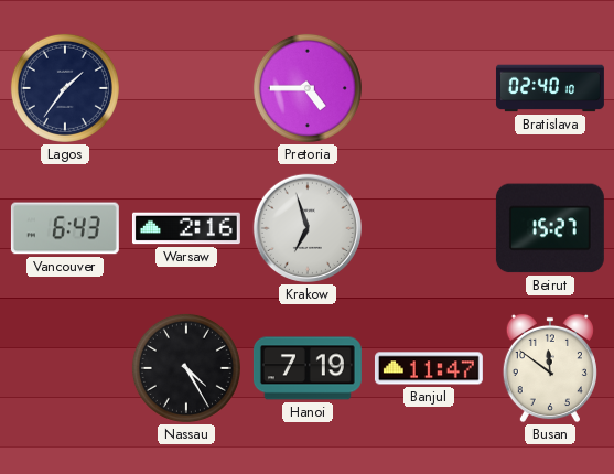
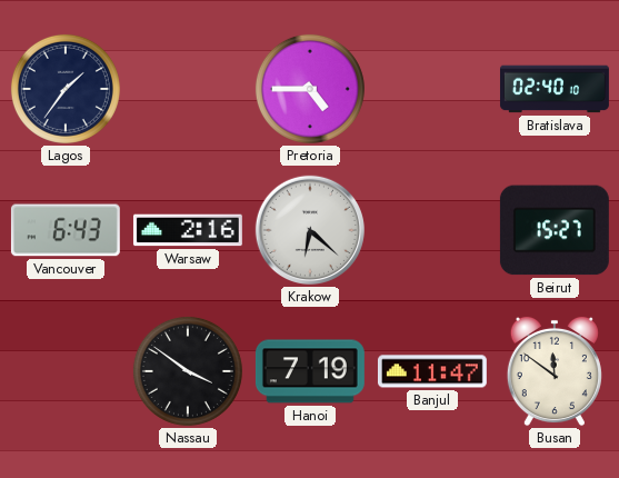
Krakow: 6:57 -> 6:22
Nassau: 4:25 -> 3:51
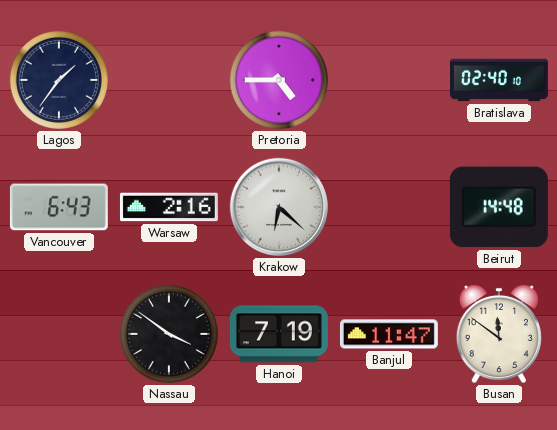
Beirut: 15:27 -> 14:48
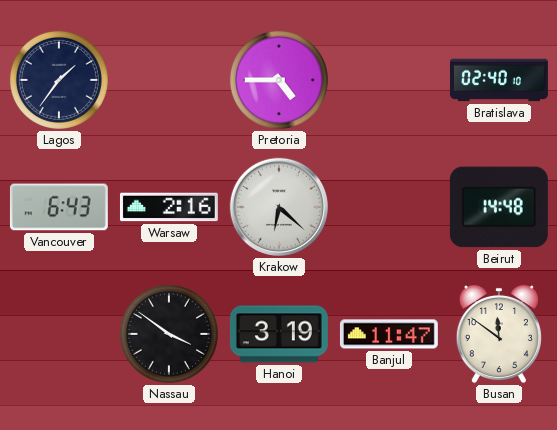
Hanoi: 7:19 -> 3:19
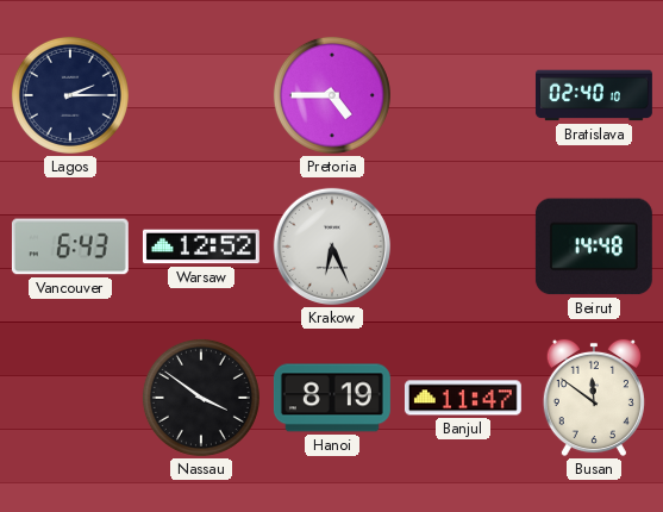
Lagos: 1:36 -> 2:15
Warsaw: 2:16 -> 12:52
Krakow: 6:22 -> 6:26
Hanoi: 3:19 -> 8:19
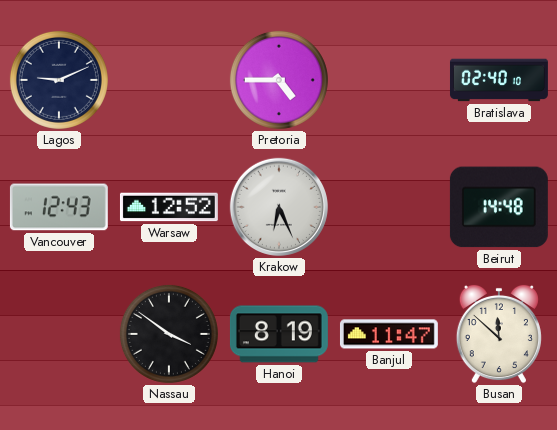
Lagos: 2:15 -> 9:11
Vancouver: 6:43 -> 12:43
Busan: 11:51 -> 11:52
